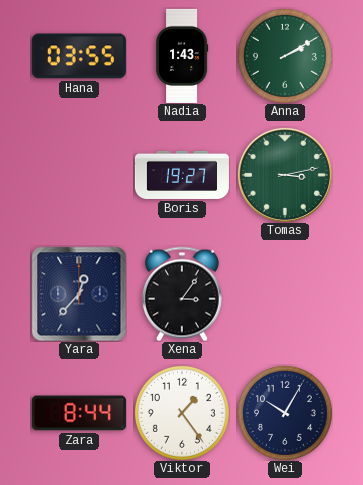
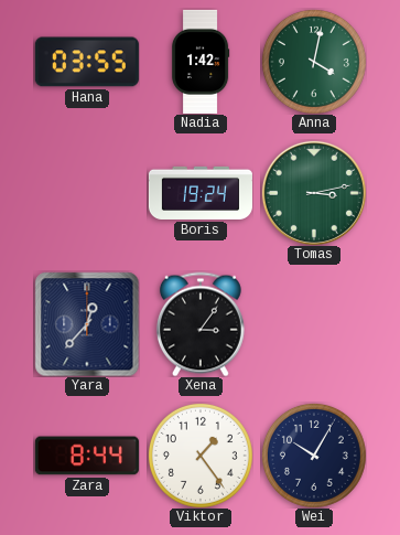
Nadia: 1:43 -> 1:42
Anna: 2:10 -> 4:02
Boris: 19:27 -> 19:24
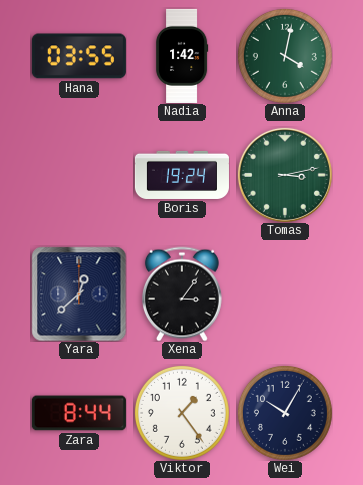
Yara: 12:37 -> 12:38
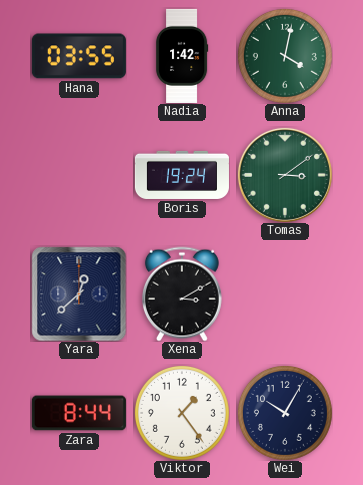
Tomas: 3:13 -> 3:09
Xena: 3:06 -> 3:10
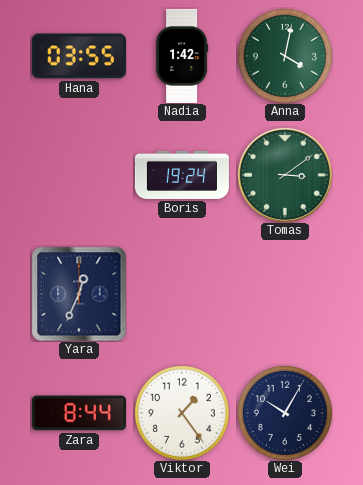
Yara: 12:38 -> 12:34
Xena: 3:10 -> none
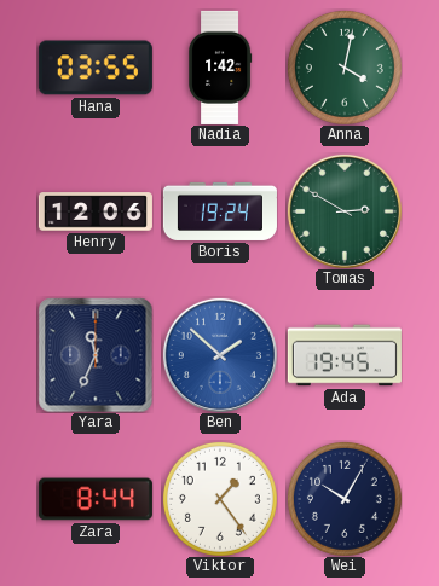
Henry: none -> 12:06
Tomas: 3:09 -> 2:50
Yara: 12:34 -> 11:34
Ben: none -> 1:52
Ada: none -> 19:45
